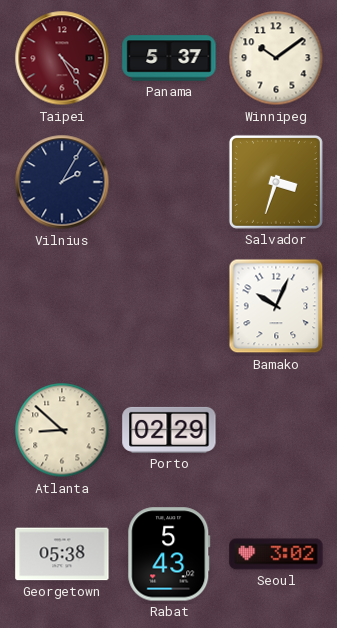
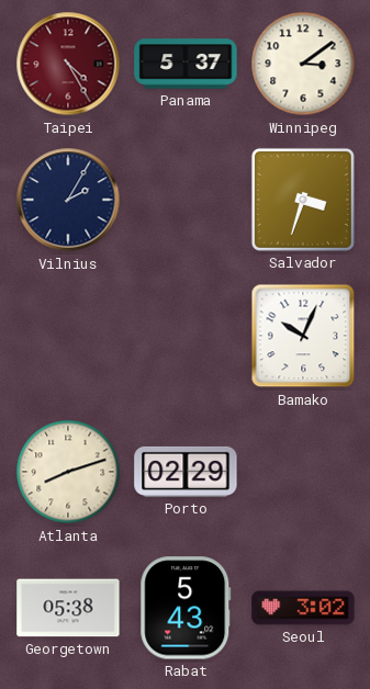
Winnipeg: 10:09 -> 3:09
Atlanta: 8:52 -> 8:12
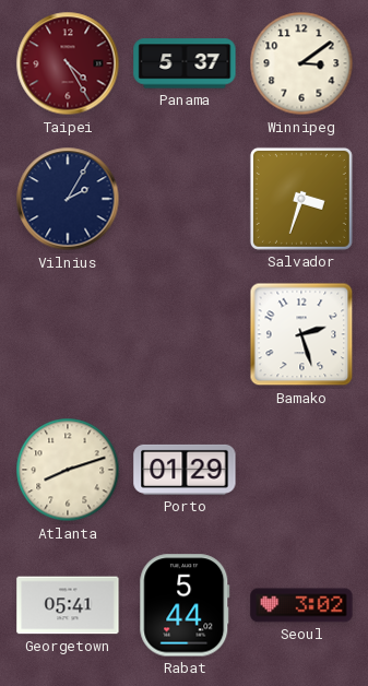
Bamako: 10:04 -> 2:27
Porto: 02:29 -> 01:29
Georgetown: 05:38 -> 05:41
Rabat: 5:43 -> 5:44
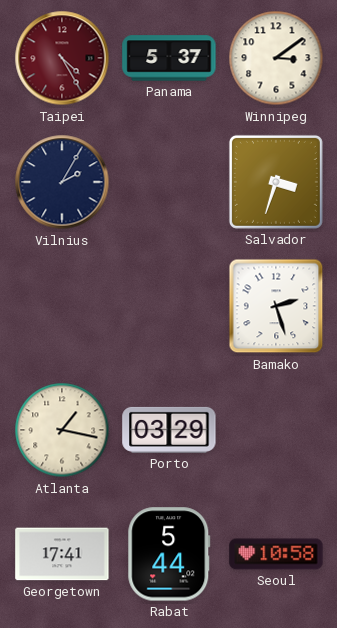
Atlanta: 8:12 -> 1:17
Porto: 01:29 -> 03:29
Georgetown: 05:41 -> 17:41
Seoul: 3:02 -> 10:58
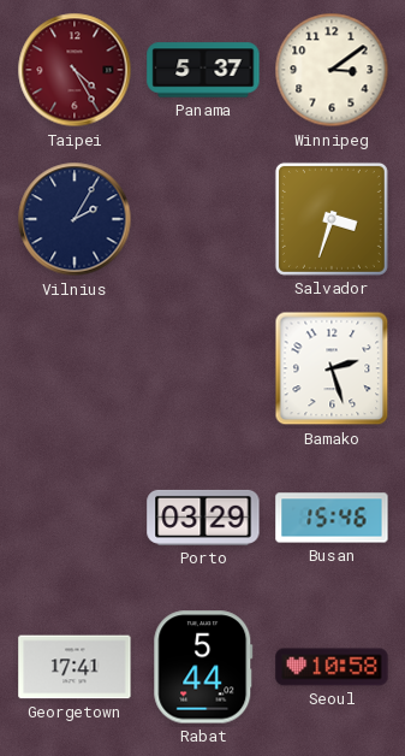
Atlanta: 1:17 -> none
Busan: none -> 15:46
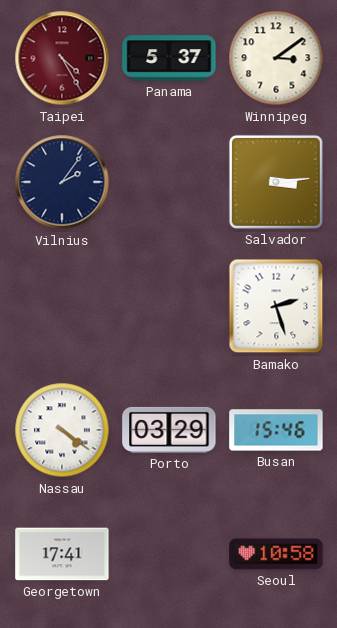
Vilnius: 2:05 -> 2:06
Salvador: 3:33 -> 3:14
Nassau: none -> 4:21
Rabat: 5:44 -> none
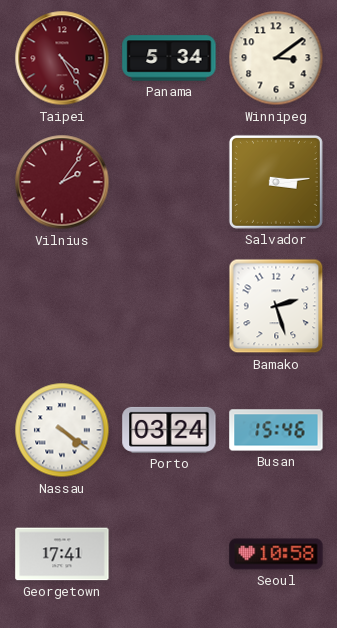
Panama: 5:37 -> 5:34
Vilnius dial: navy -> burgundy
Porto: 03:29 -> 03:24
